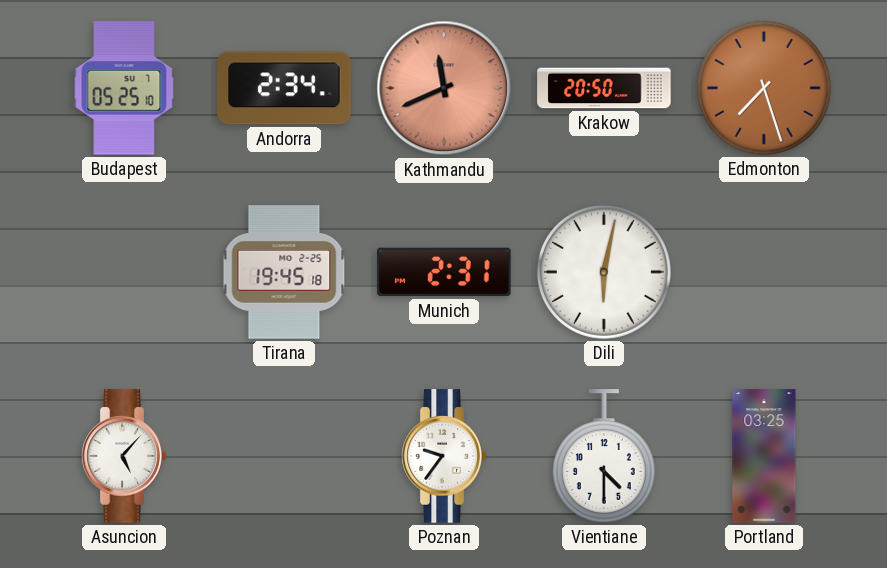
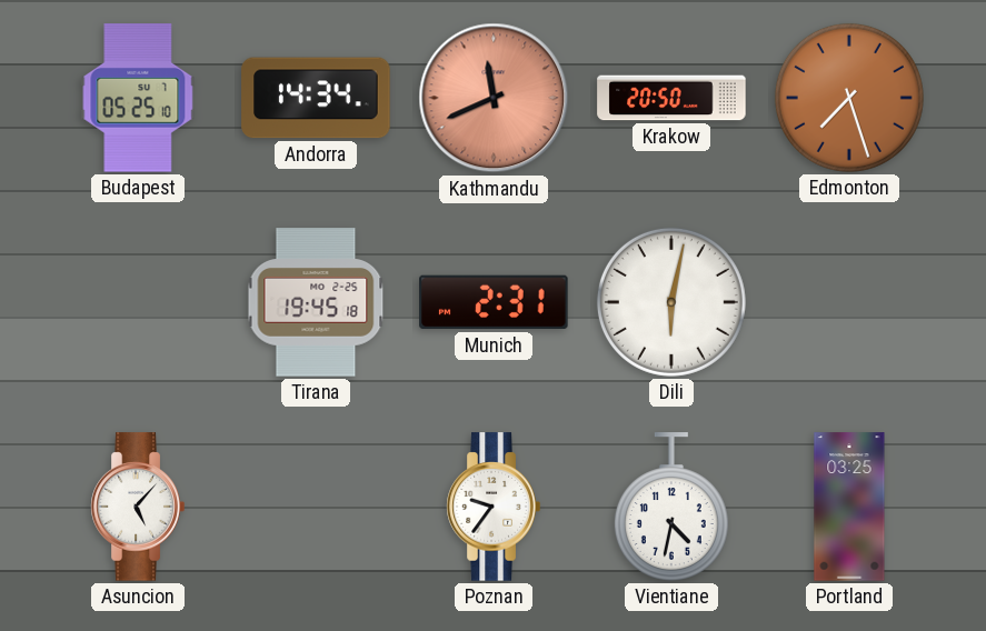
Andorra: 2:34 -> 14:34
Vientiane: 4:30 -> 4:32
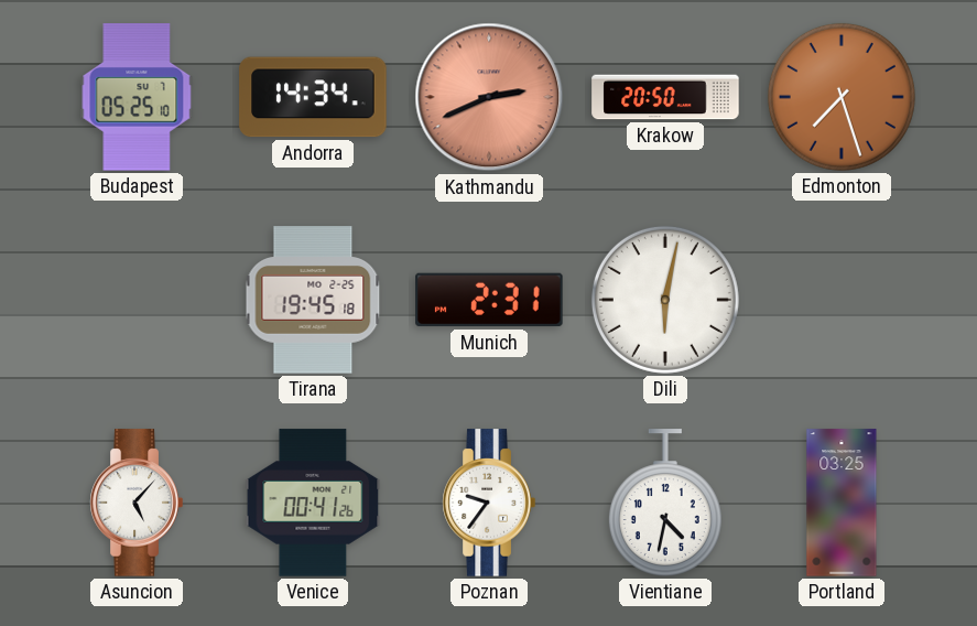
Kathmandu: 11:41 -> 2:41
Venice: none -> 00:41
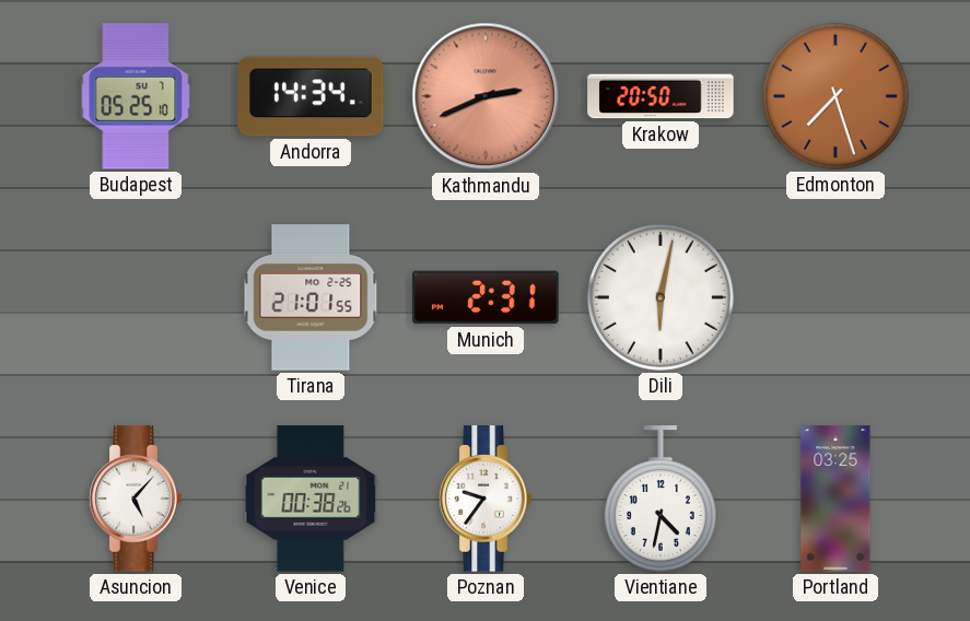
Tirana: 19:45 -> 21:01
Venice: 00:41 -> 00:38
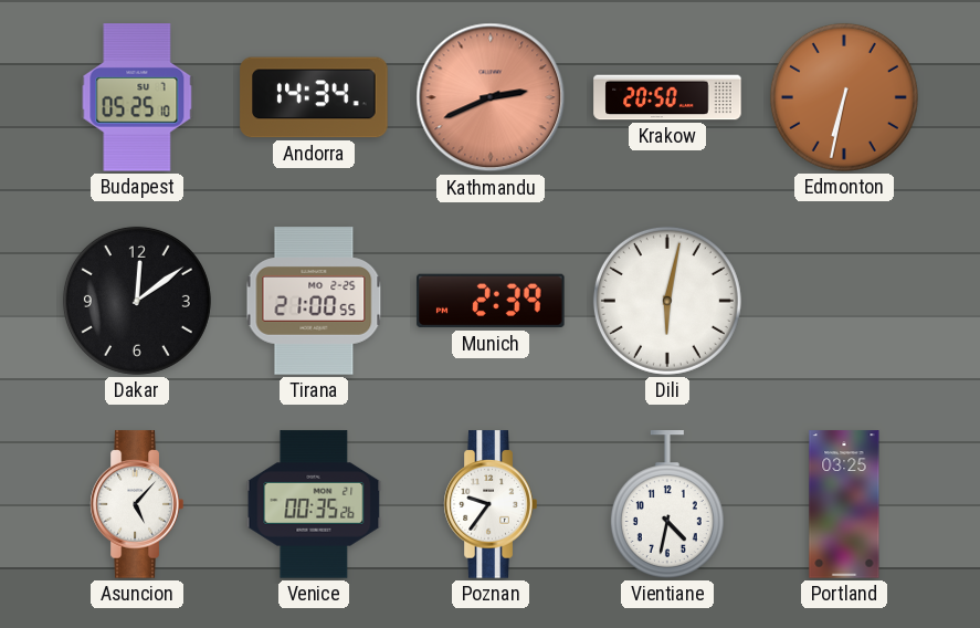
Edmonton: 7:27 -> 6:32
Dakar: none -> 12:09
Tirana: 21:01 -> 21:00
Munich: 2:31 -> 2:39
Venice: 00:38 -> 00:35
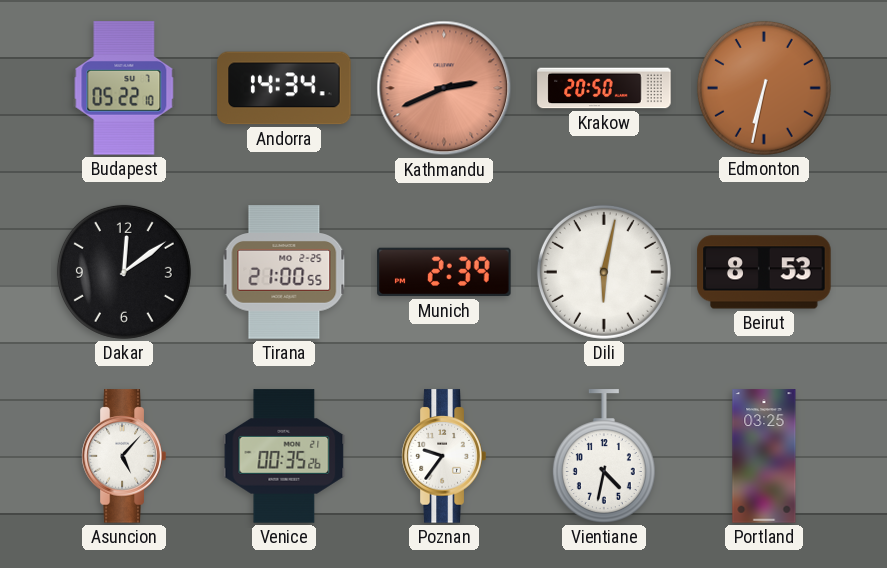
Budapest: 05:25 -> 05:22
Beirut: none -> 8:53
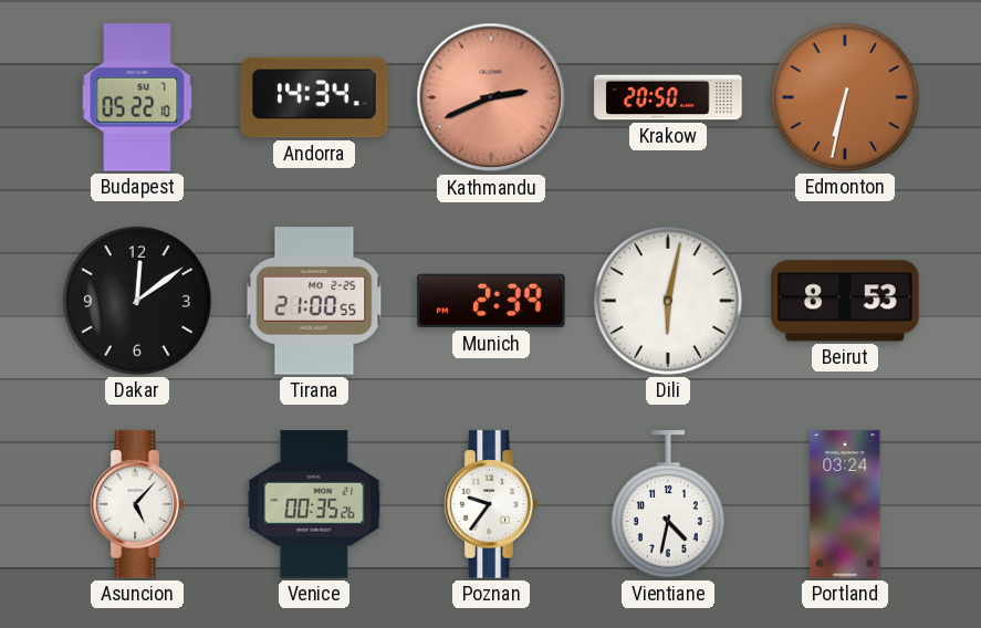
Portland: 03:25 -> 03:24
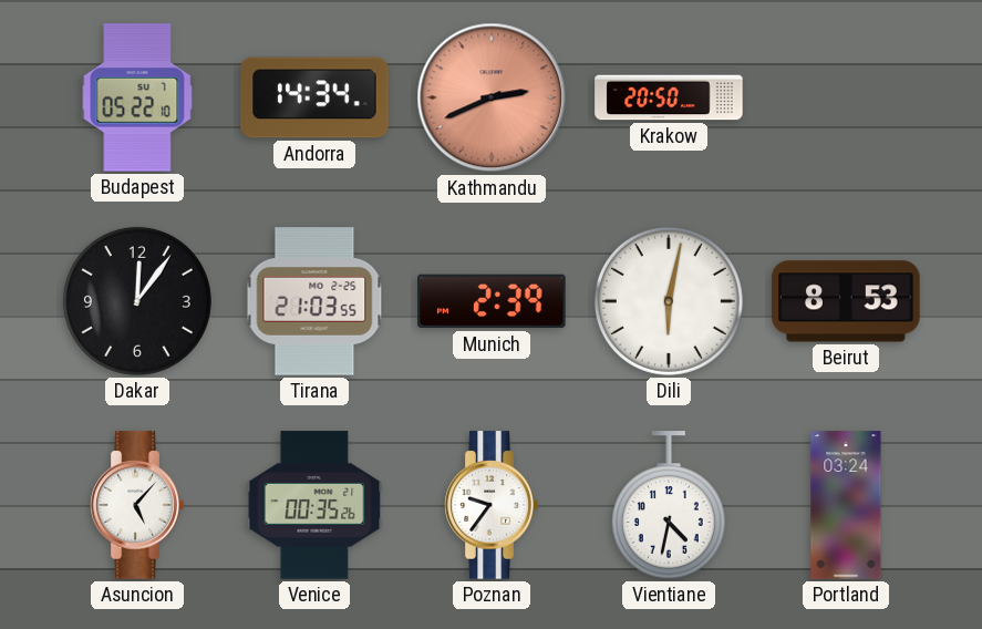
Edmonton: 6:32 -> none
Dakar: 12:09 -> 12:06
Tirana: 21:00 -> 21:03
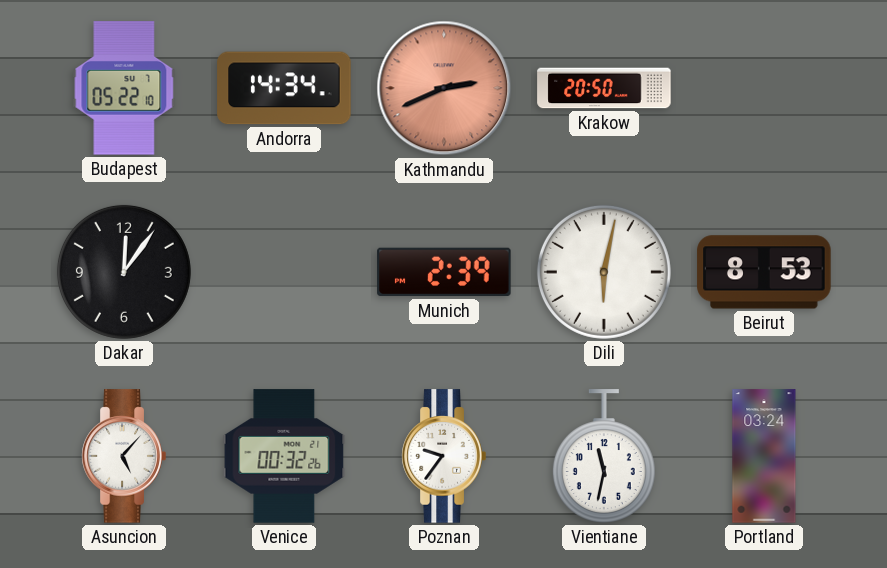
Tirana: 21:03 -> none
Venice: 00:35 -> 00:32
Vientiane: 4:32 -> 11:32
